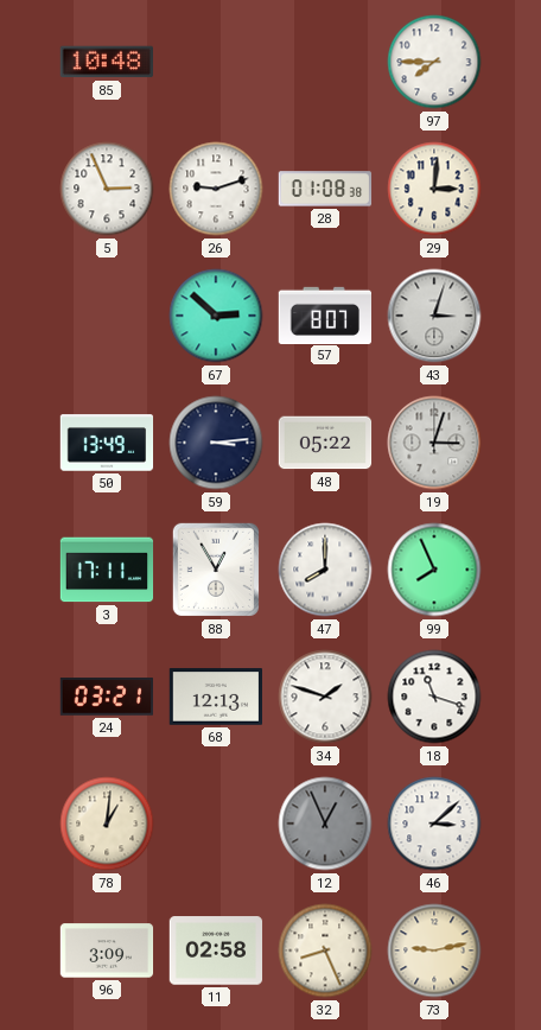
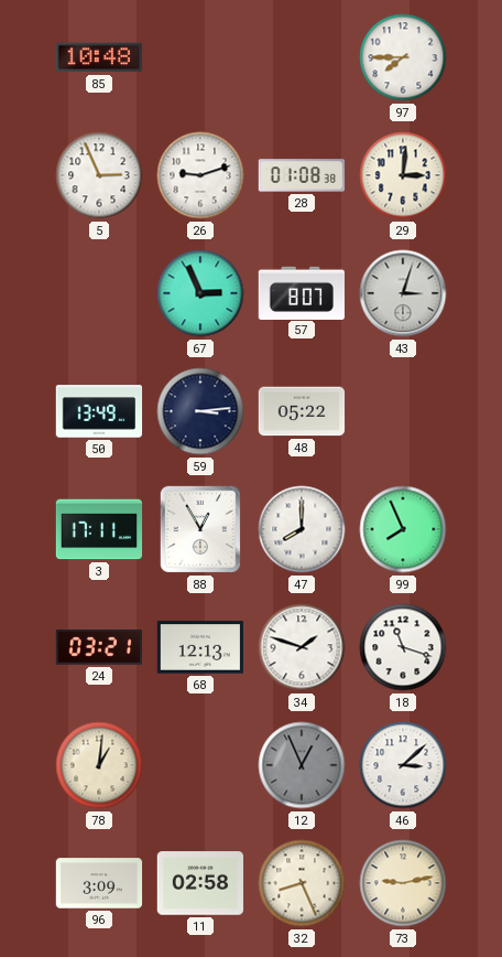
67: 2:52 -> 2:56
19: 3:03 -> none
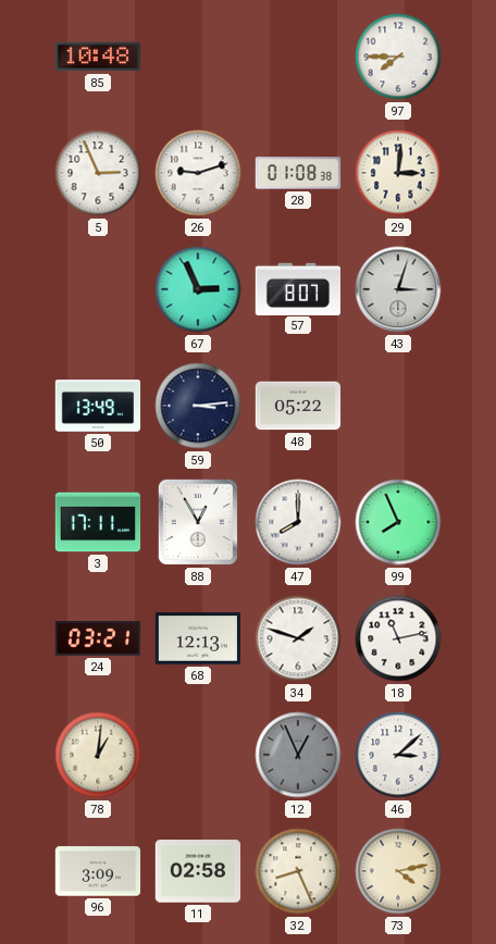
18: 11:18 -> 11:13
73: 9:13 -> 4:13
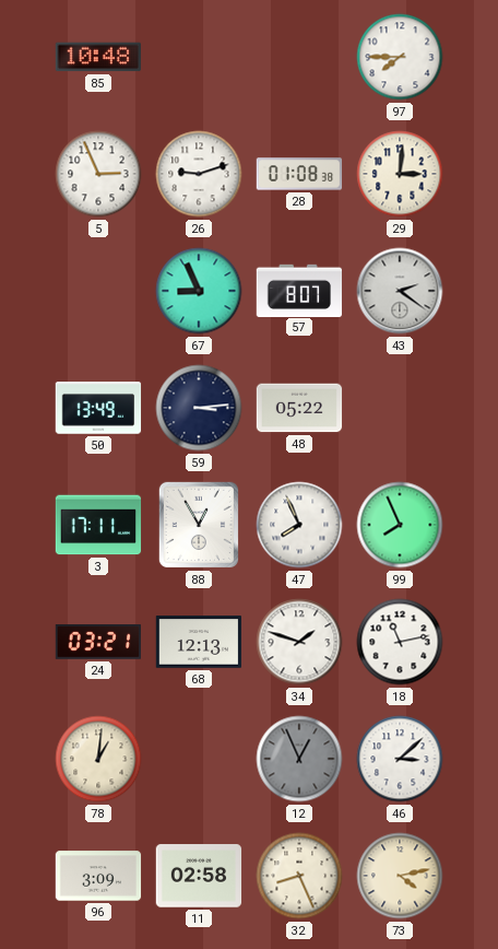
67: 2:56 -> 8:56
43: 3:03 -> 2:21
47: 8:00 -> 7:56
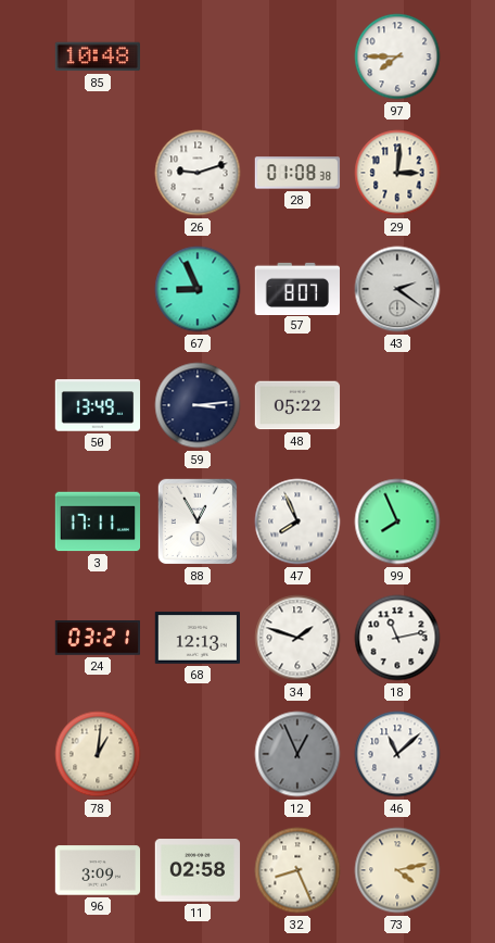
5: 2:56 -> none
46: 3:08 -> 11:08
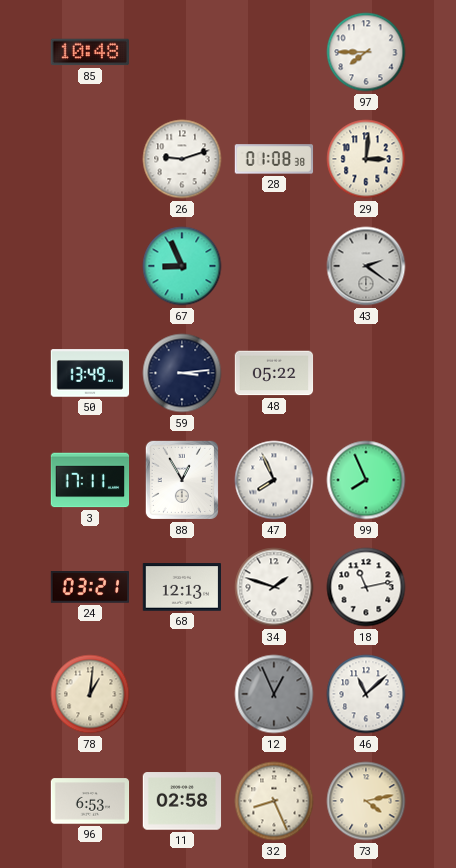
57: 8:07 -> none
96: 3:09 -> 6:53
